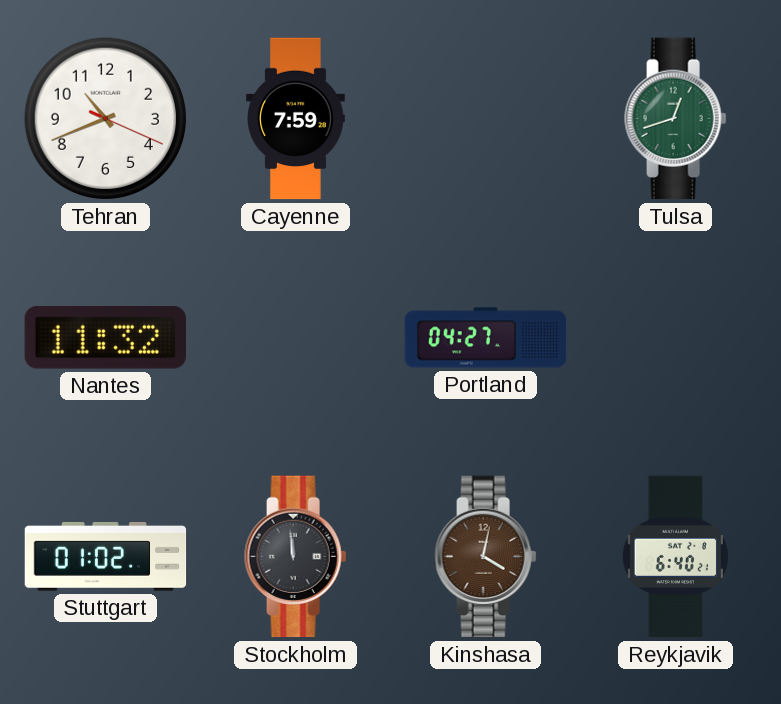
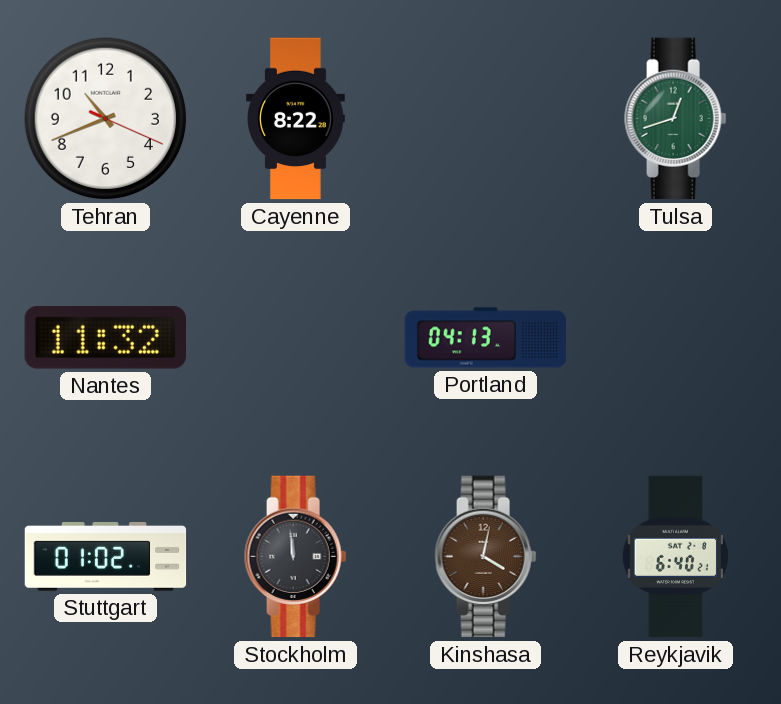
Cayenne: 7:59 -> 8:22
Portland: 04:27 -> 04:13
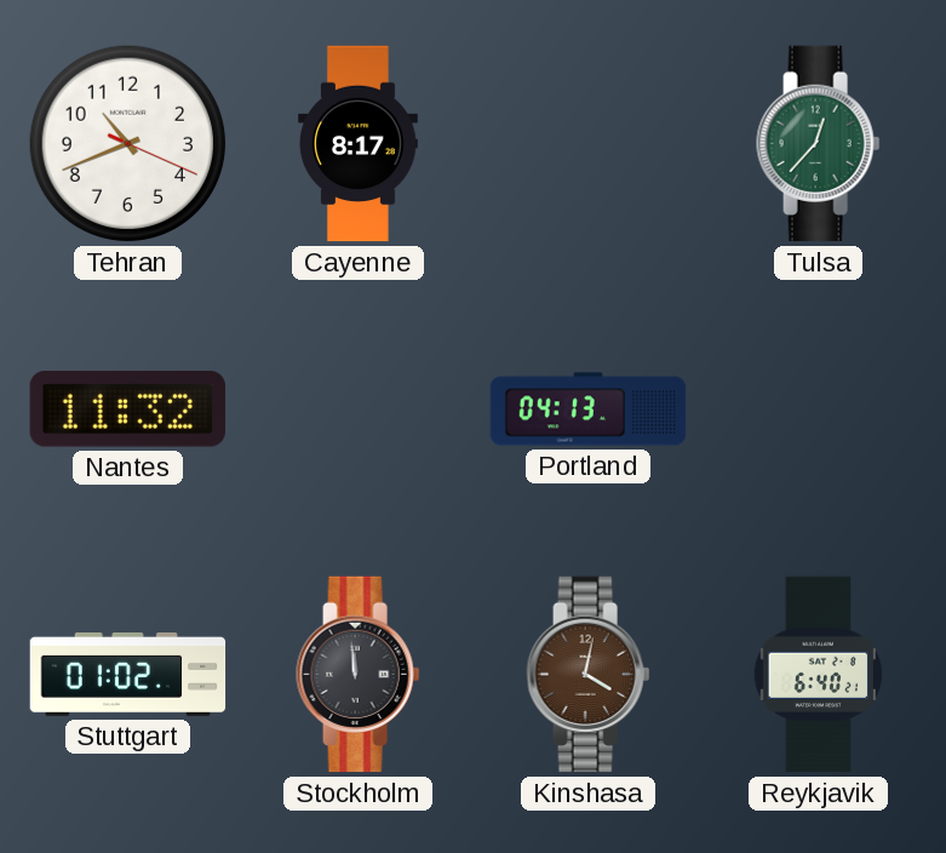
Cayenne: 8:22 -> 8:17
Tulsa: 12:42 -> 12:37
